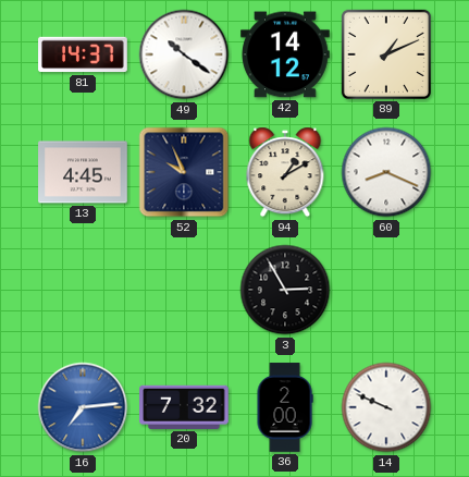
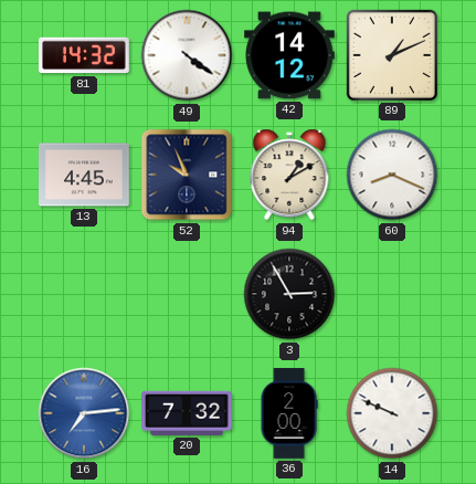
81: 14:37 -> 14:32
49: 10:21 -> 4:21
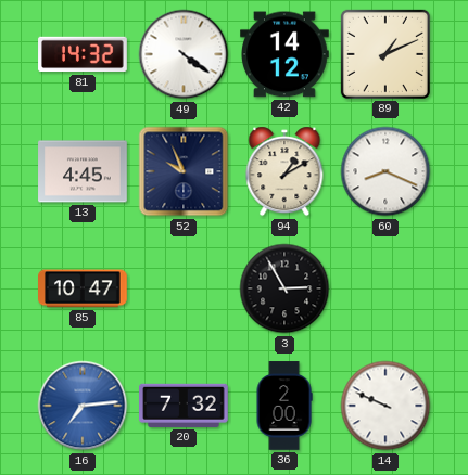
85: none -> 10:47
